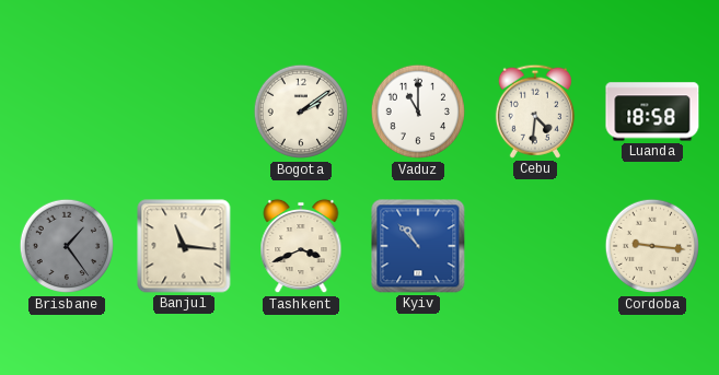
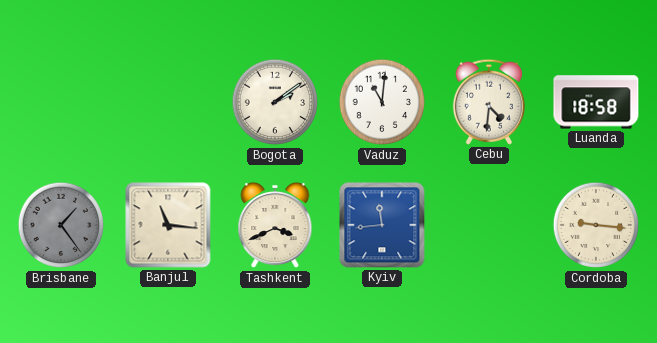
Vaduz: 11:00 -> 11:01
Kyiv: 10:53 -> 11:44
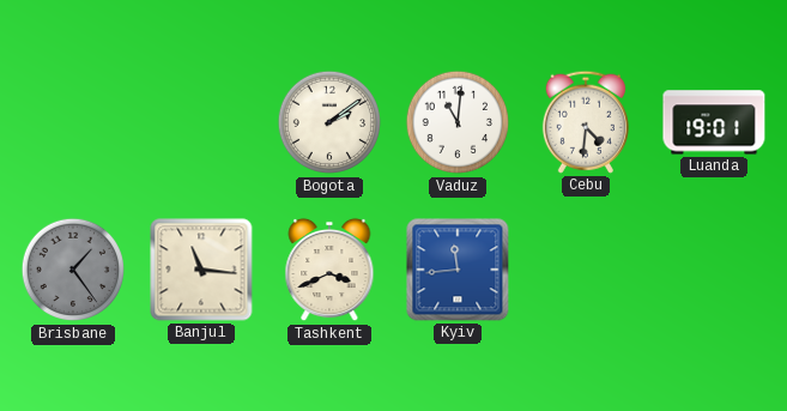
Luanda: 18:58 -> 19:01
Cordoba: 9:16 -> none
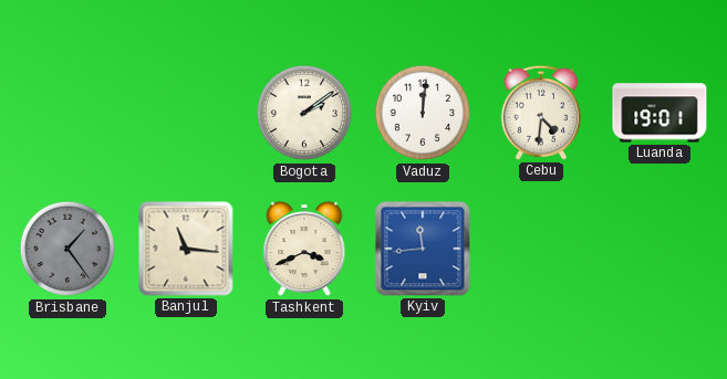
Vaduz: 11:01 -> 12:01
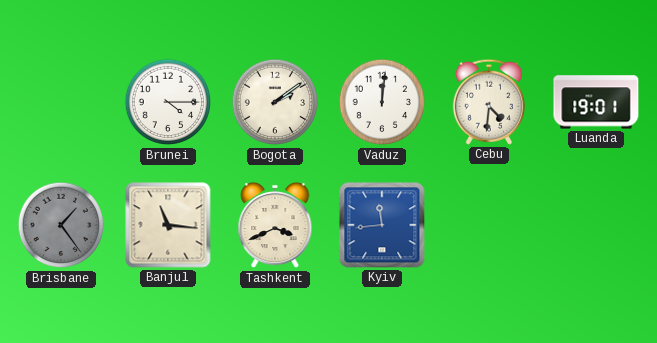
Brunei: none -> 4:15
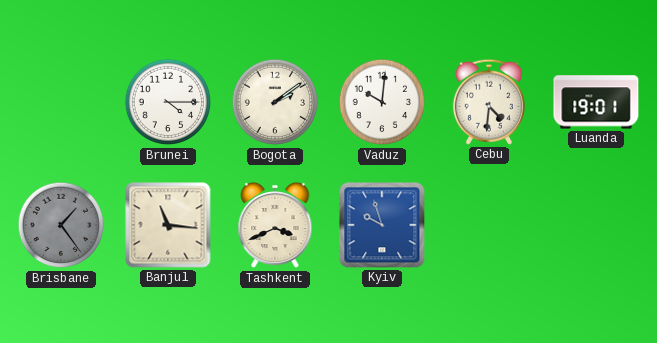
Vaduz: 12:01 -> 10:01
Kyiv: 11:44 -> 9:57
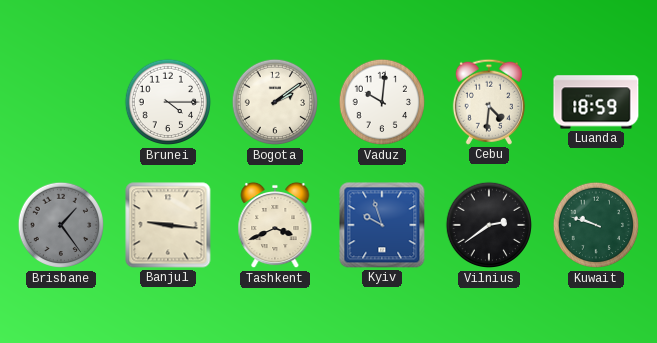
Luanda: 19:01 -> 18:59
Banjul: 11:16 -> 9:16
Vilnius: none -> 2:39
Kuwait: none -> 9:48
